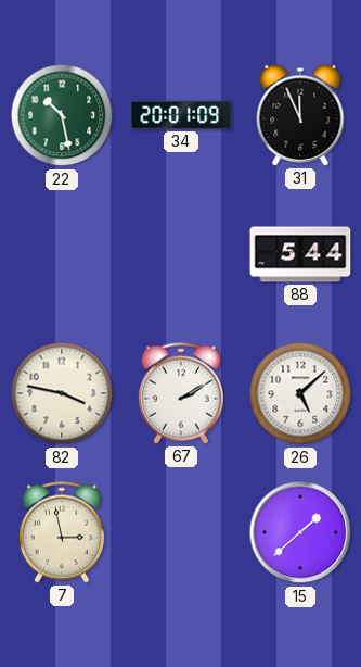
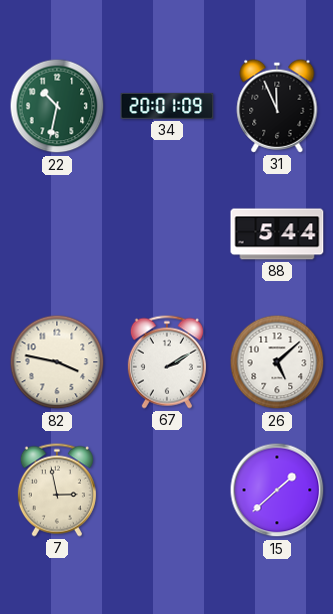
22: 10:28 -> 10:32
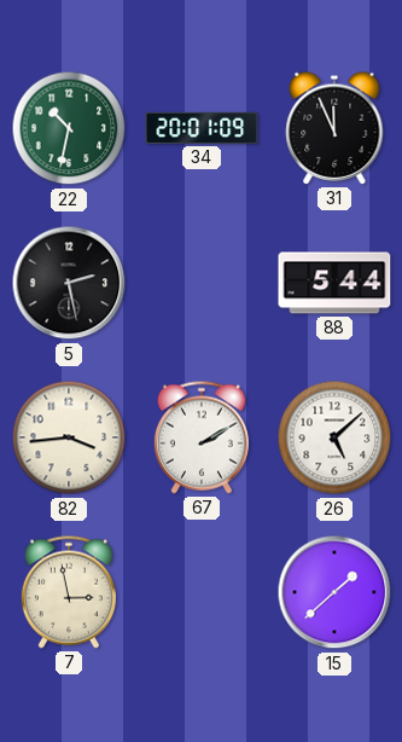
5: none -> 2:28
82: 3:47 -> 3:44
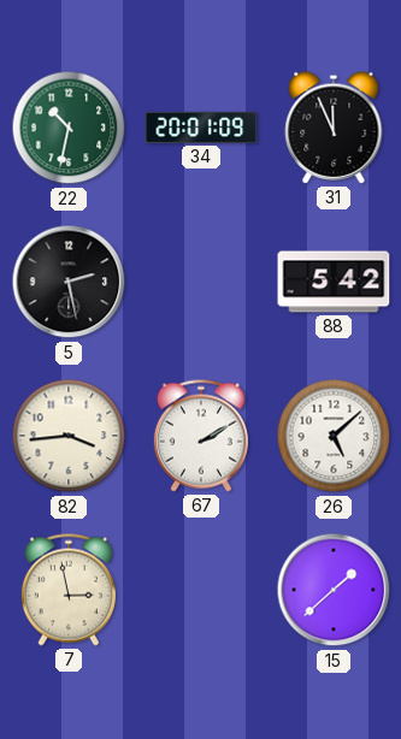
88: 5:44 -> 5:42
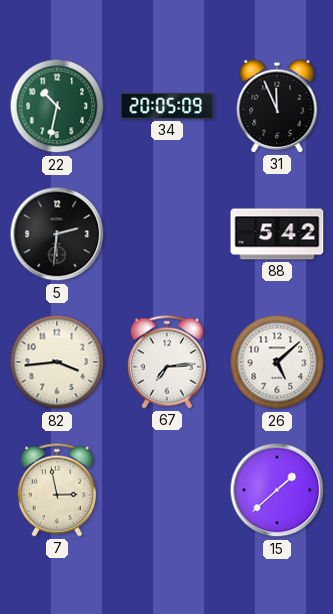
34: 20:01 -> 20:05
5: 2:28 -> 2:31
67: 2:10 -> 7:14
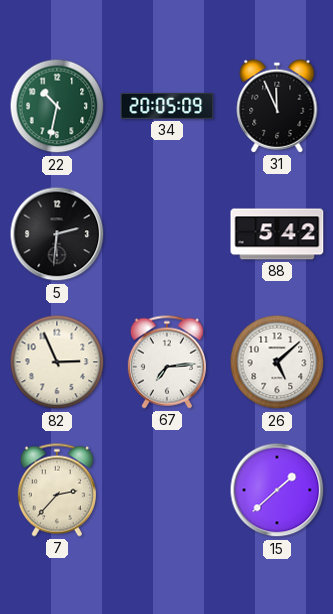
82: 3:44 -> 2:56
7: 2:58 -> 2:37
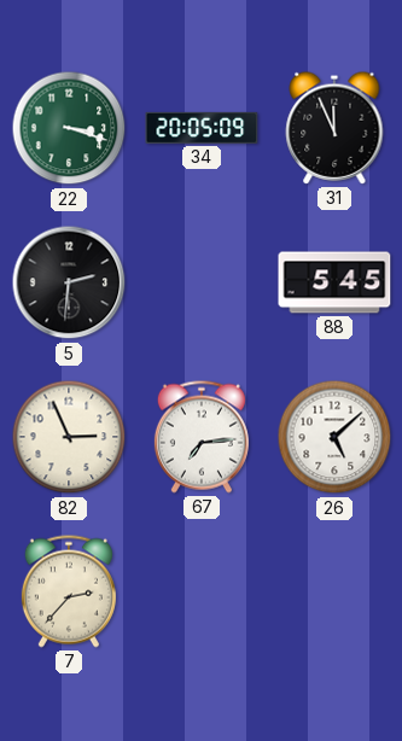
22: 10:32 -> 3:18
88: 5:42 -> 5:45
15: 1:38 -> none
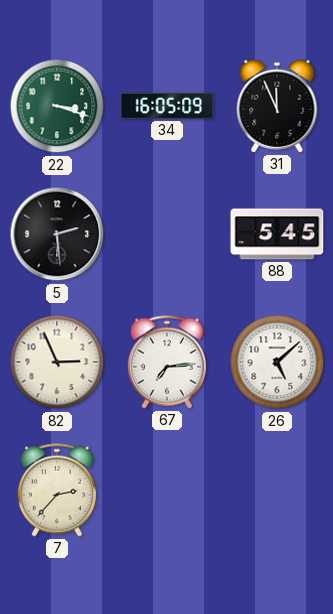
34: 20:05 -> 16:05
5: 2:31 -> 2:29
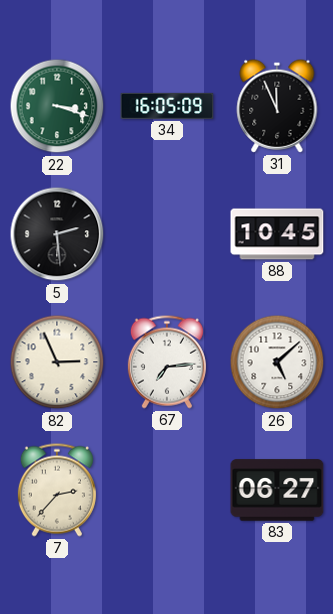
88: 5:45 -> 10:45
83: none -> 06:27
